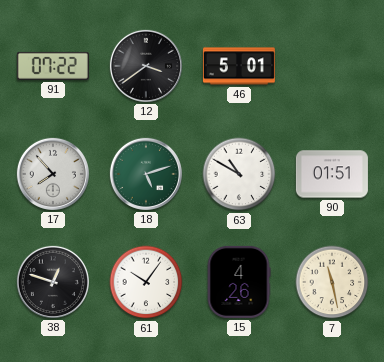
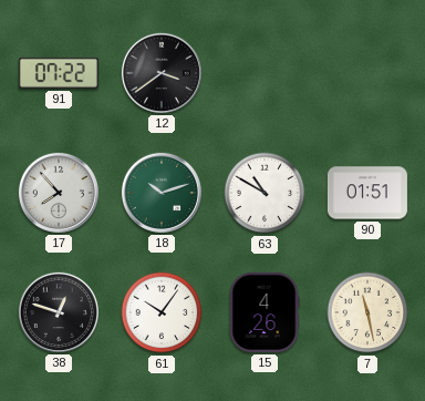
46: 5:01 -> none
18: 5:12 -> 10:12
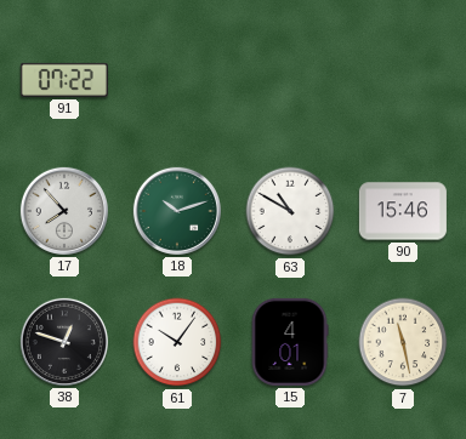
12: 3:39 -> none
90: 01:51 -> 15:46
15: 4:26 -> 4:01
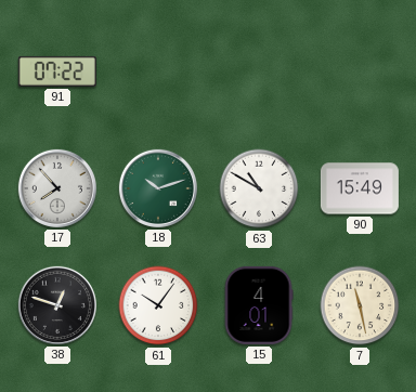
90: 15:46 -> 15:49
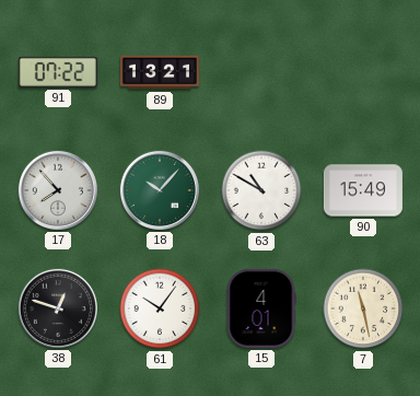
89: none -> 13:21
18: 10:12 -> 10:07
